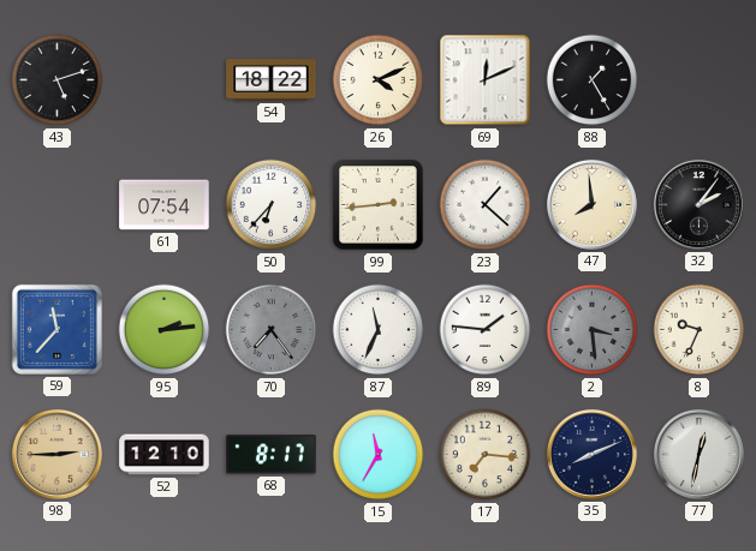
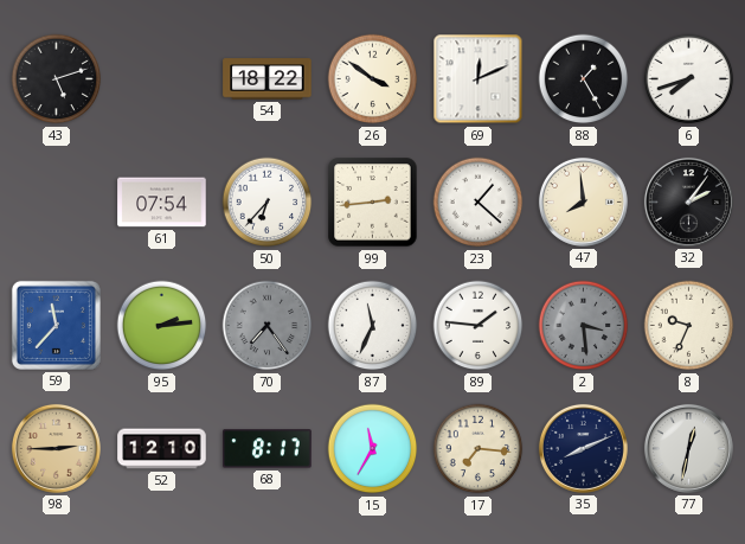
26: 4:11 -> 3:51
6: none -> 7:42
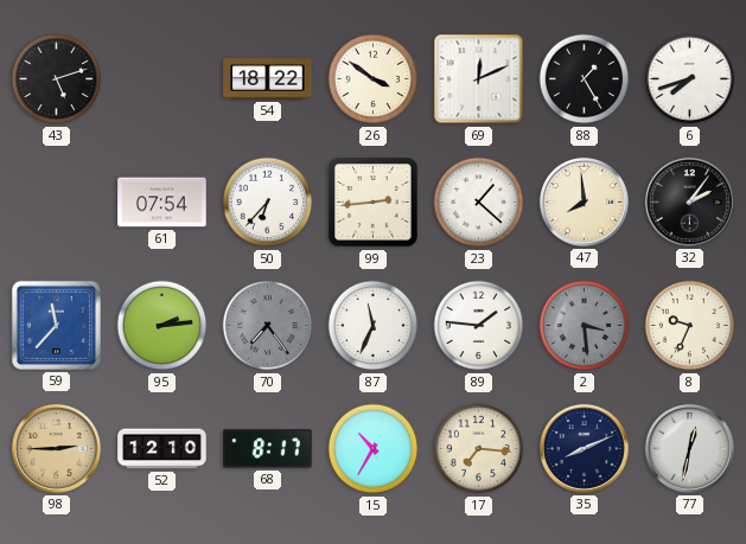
15: 11:35 -> 10:35
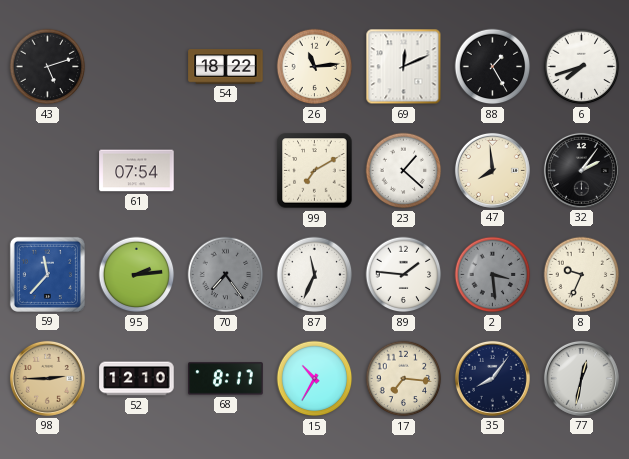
26: 3:51 -> 11:14
50: 6:37 -> none
99: 2:44 -> 7:10
35: 8:11 -> 8:06
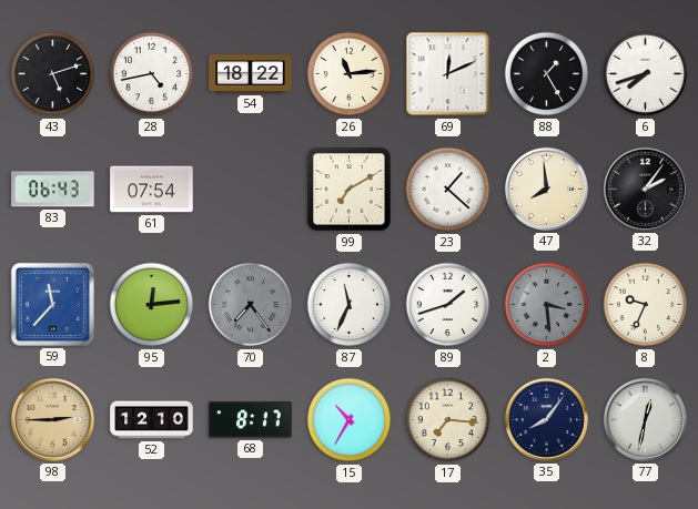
28: none -> 4:43
83: none -> 06:43
95: 2:14 -> 12:14
89: 1:46 -> 1:42
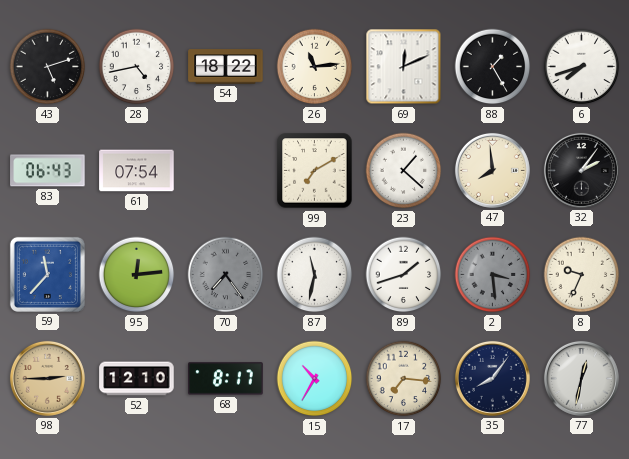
87: 11:34 -> 11:32
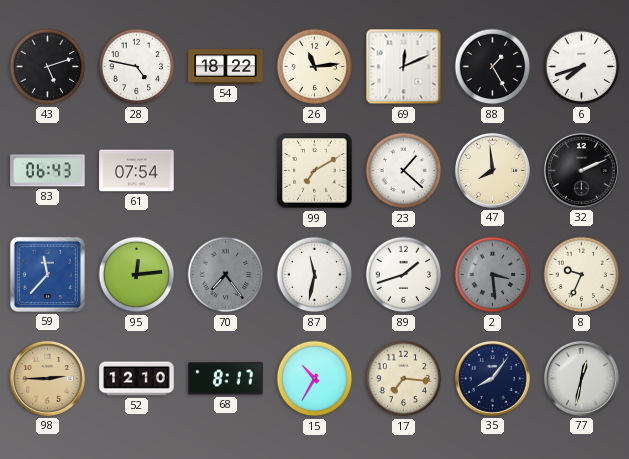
28: 4:43 -> 4:47
32: 2:06 -> 2:11
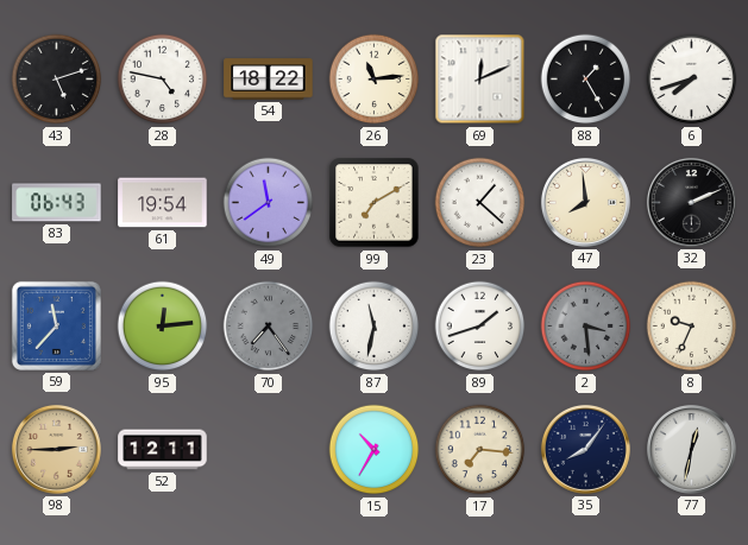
61: 07:54 -> 19:54
49: none -> 11:39
52: 12:10 -> 12:11
68: 8:17 -> none
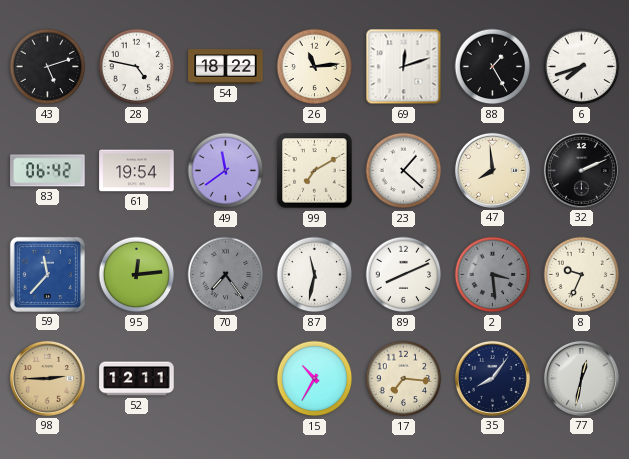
69: 12:11 -> 12:12
83: 06:43 -> 06:42
89: 1:42 -> 8:11
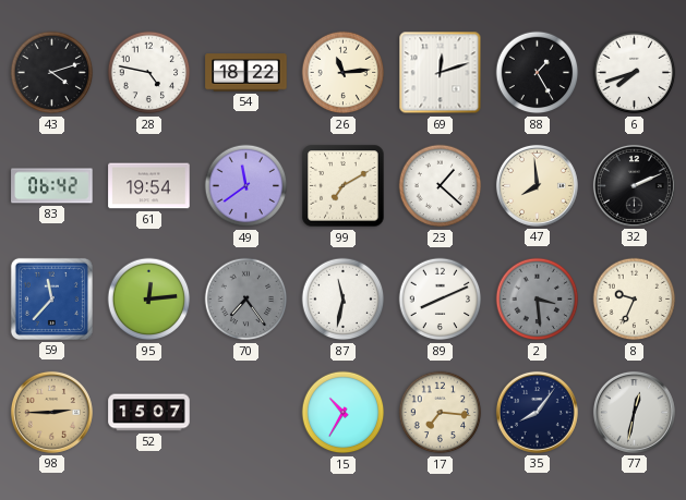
43: 5:12 -> 4:12
52: 12:11 -> 15:07
